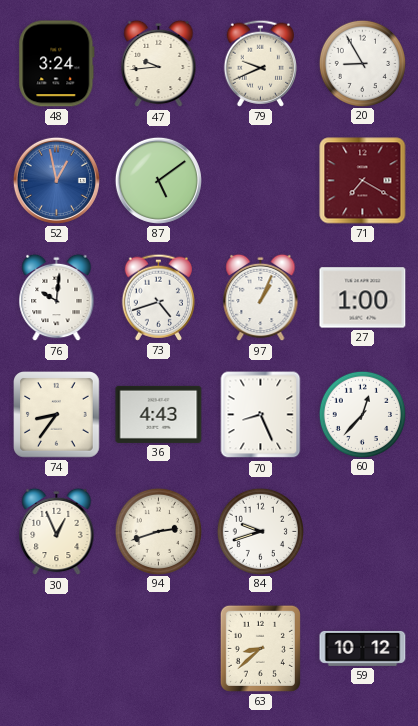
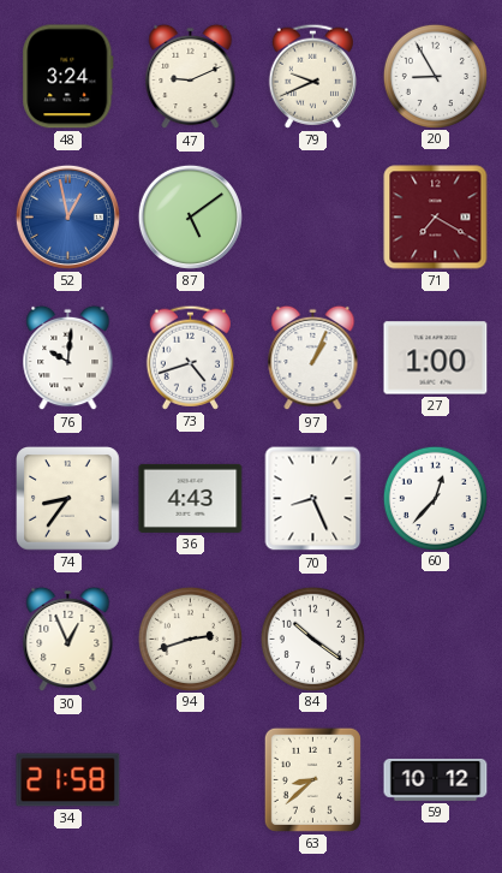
47: 9:44 -> 9:11
84: 9:42 -> 10:21
34: none -> 21:58
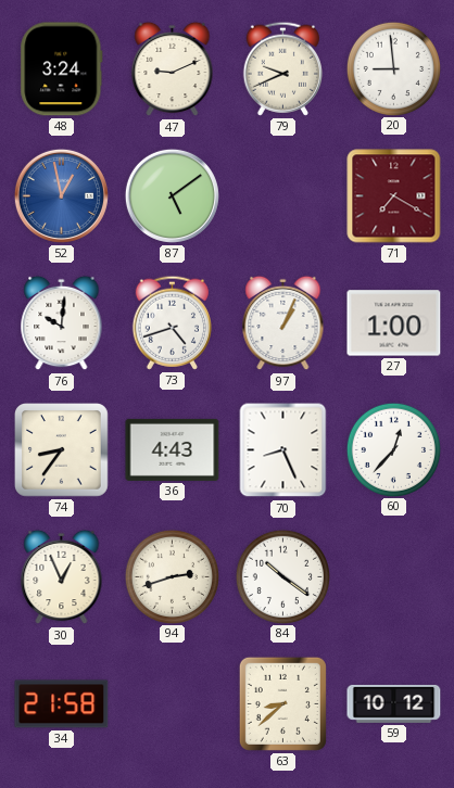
20: 8:55 -> 8:59
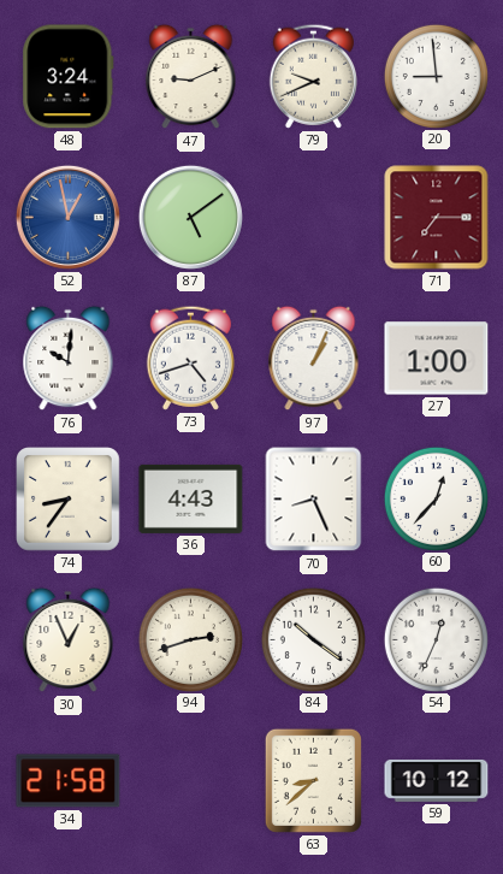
71: 7:20 -> 7:15
54: none -> 12:34
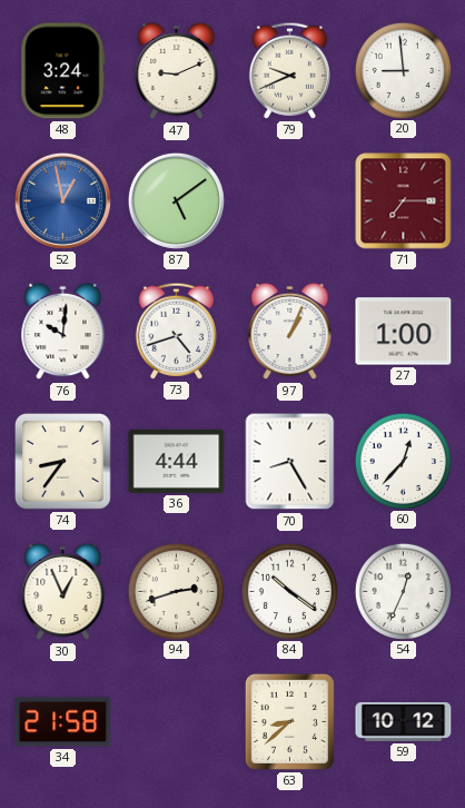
36: 4:43 -> 4:44
70: 8:26 -> 8:25
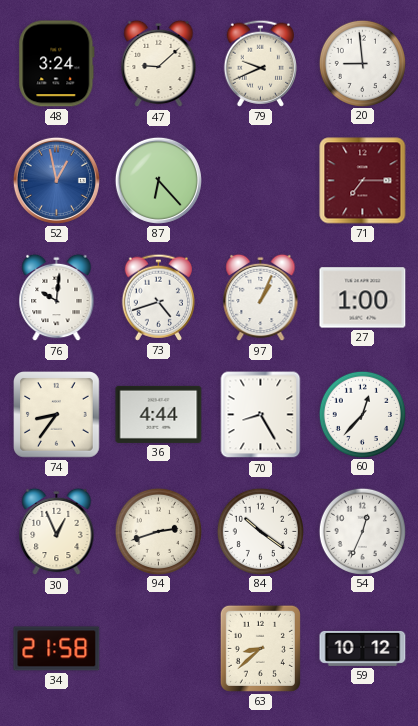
47: 9:11 -> 9:08
87: 5:09 -> 6:23
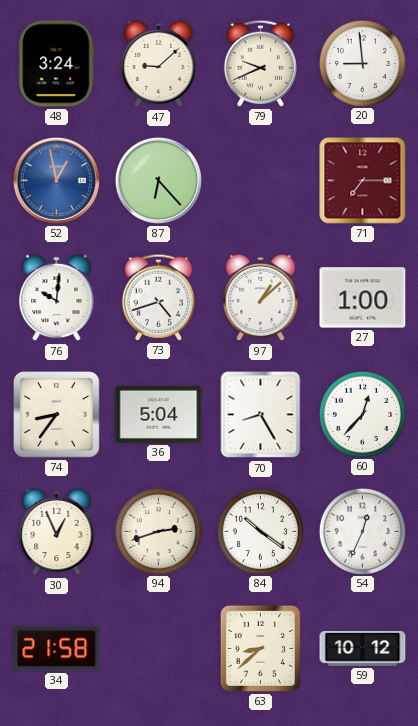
97: 1:04 -> 1:08
36: 4:44 -> 5:04
